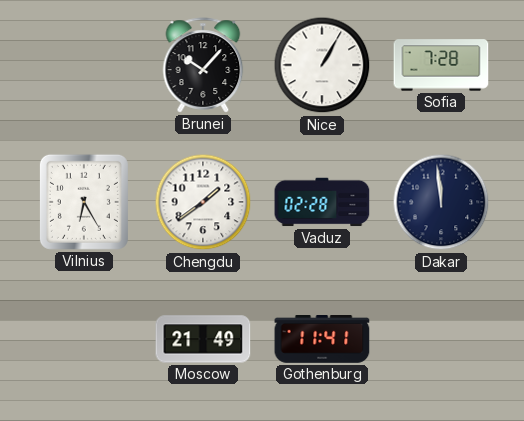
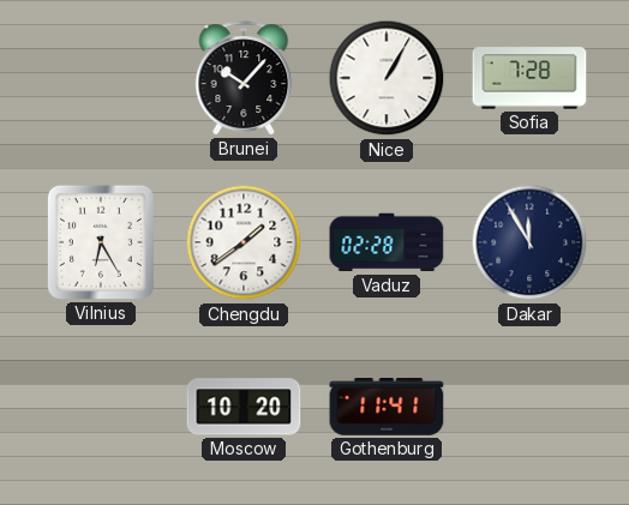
Dakar: 11:59 -> 11:55
Moscow: 21:49 -> 10:20
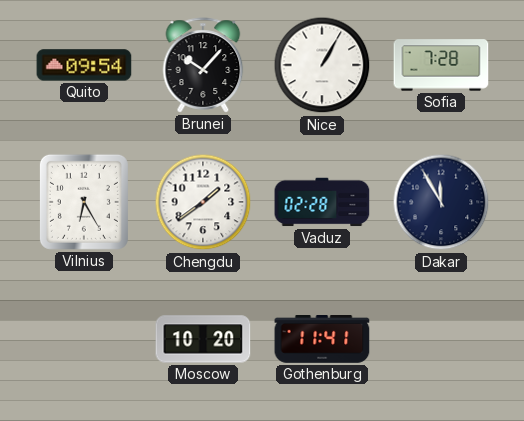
Quito: none -> 09:54
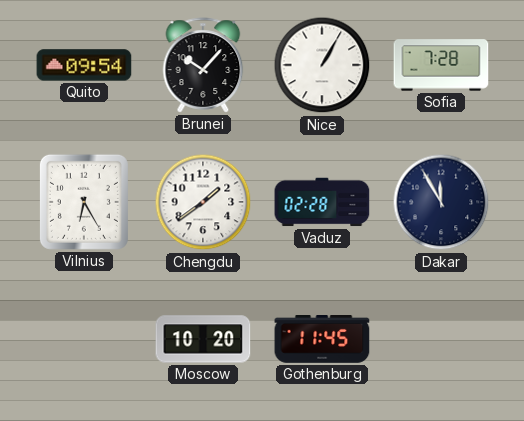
Gothenburg: 11:41 -> 11:45
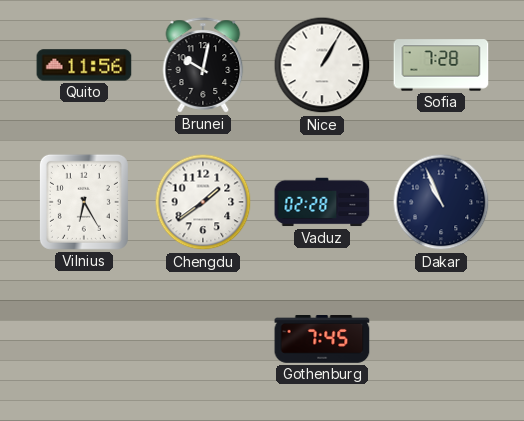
Quito: 09:54 -> 11:56
Brunei: 10:07 -> 10:02
Dakar: 11:55 -> 10:56
Moscow: 10:20 -> none
Gothenburg: 11:45 -> 7:45
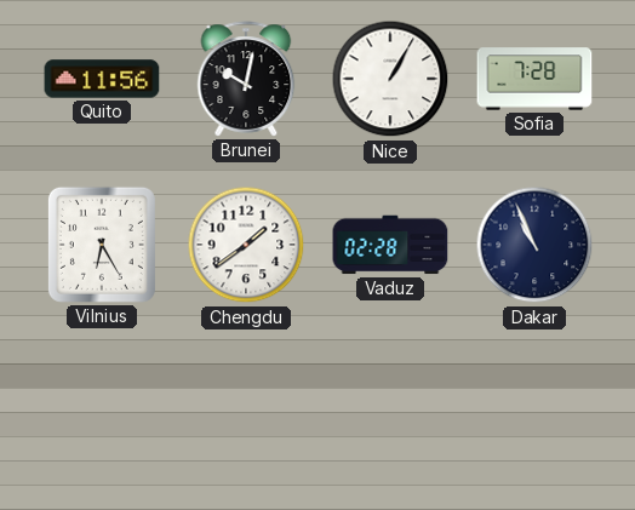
Gothenburg: 7:45 -> none
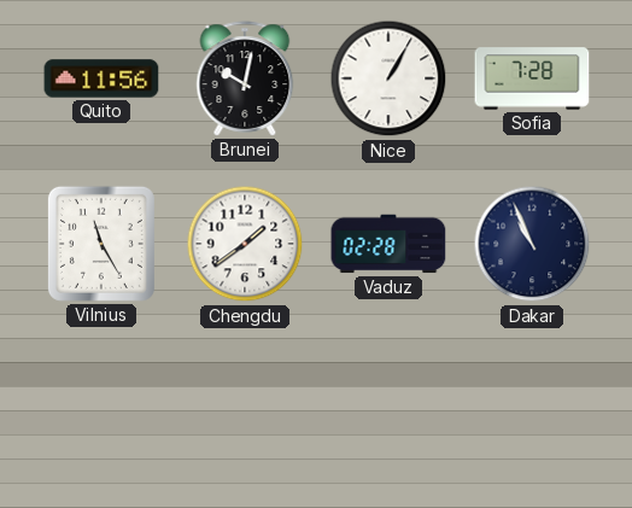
Vilnius: 6:25 -> 11:25
